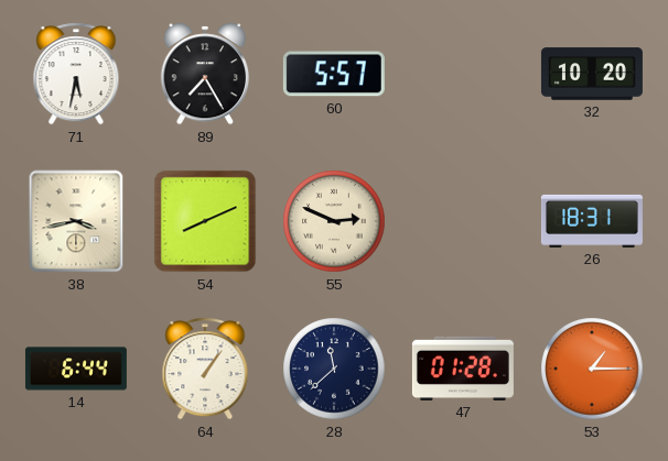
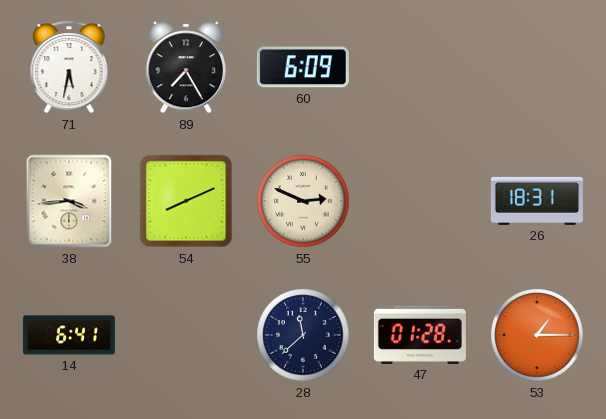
60: 5:57 -> 6:09
32: 10:20 -> none
38: 3:43 -> 3:44
14: 6:44 -> 6:41
64: 1:06 -> none
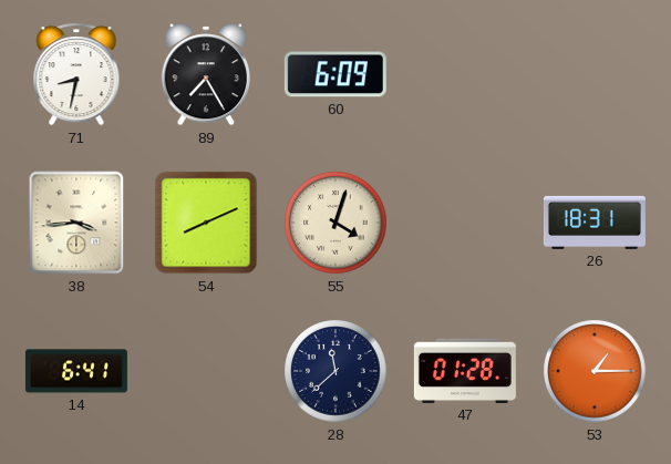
71: 5:32 -> 8:32
55: 2:49 -> 4:03
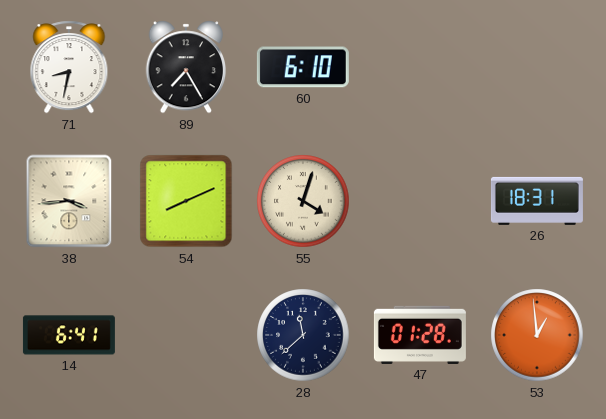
60: 6:09 -> 6:10
53: 1:15 -> 12:59
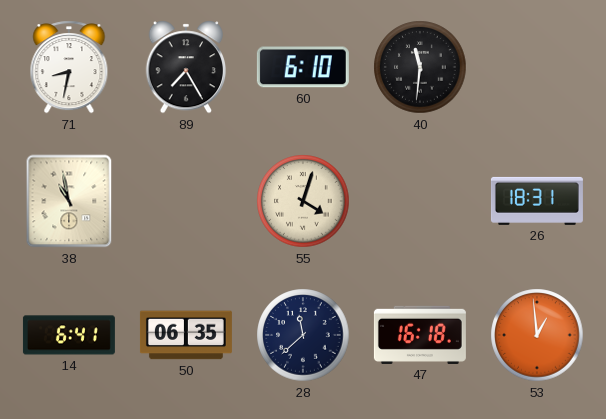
40: none -> 11:31
38: 3:44 -> 10:58
54: 8:11 -> none
50: none -> 06:35
47: 01:28 -> 16:18
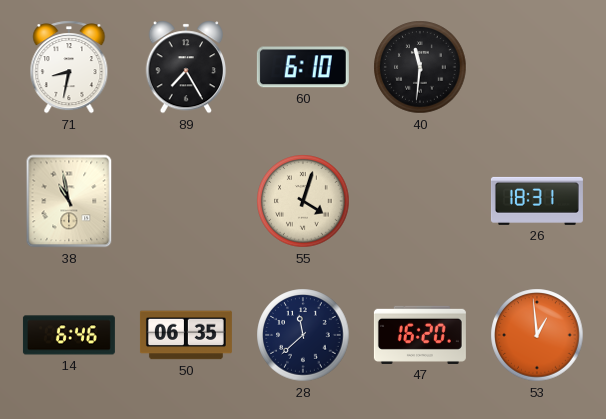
14: 6:41 -> 6:46
47: 16:18 -> 16:20
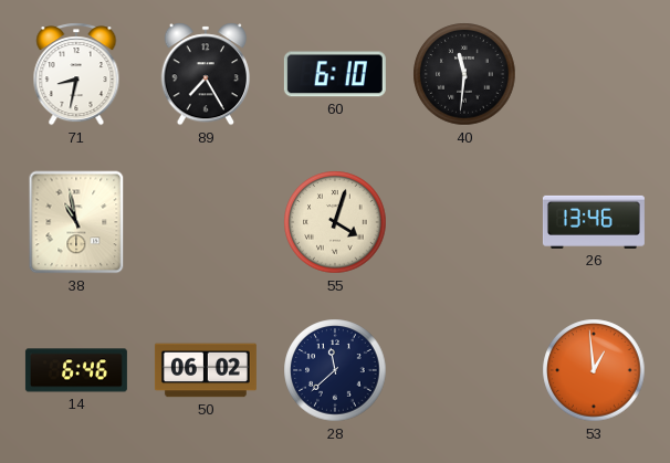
26: 18:31 -> 13:46
50: 06:35 -> 06:02
47: 16:20 -> none
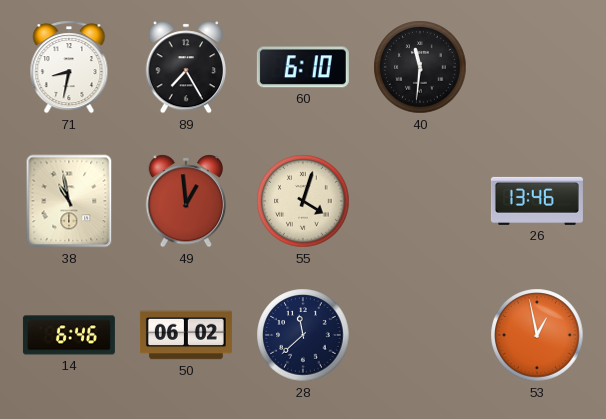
49: none -> 12:59
53: 12:59 -> 12:58
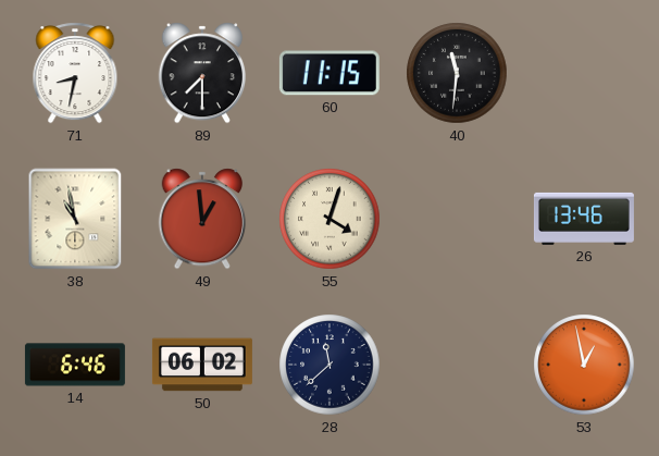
89: 7:25 -> 7:30
60: 6:10 -> 11:15
